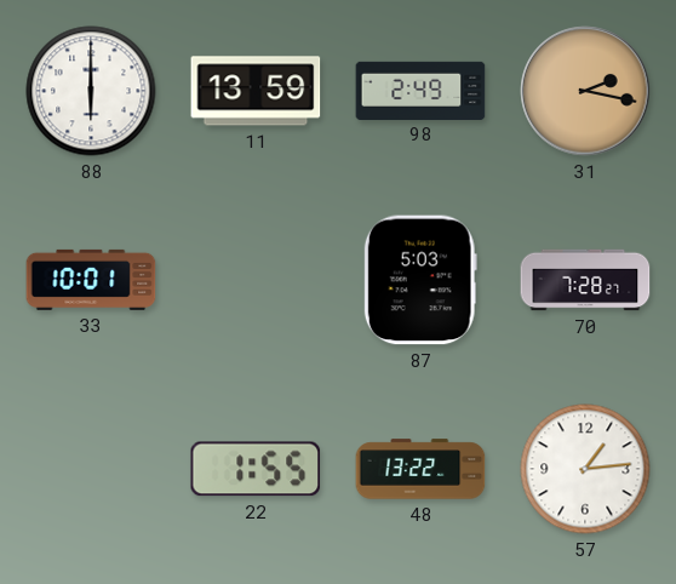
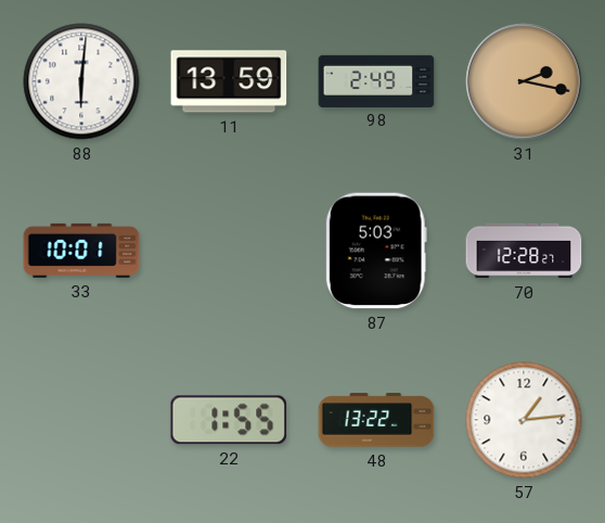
88: 6:00 -> 6:01
70: 7:28 -> 12:28
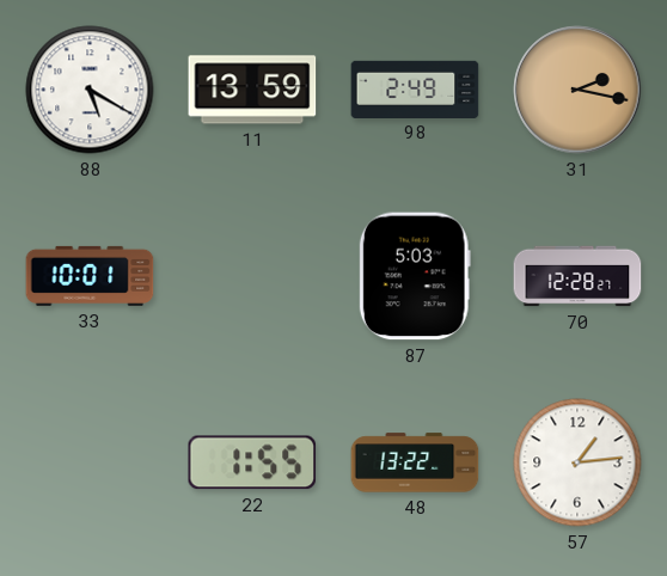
88: 6:01 -> 5:20
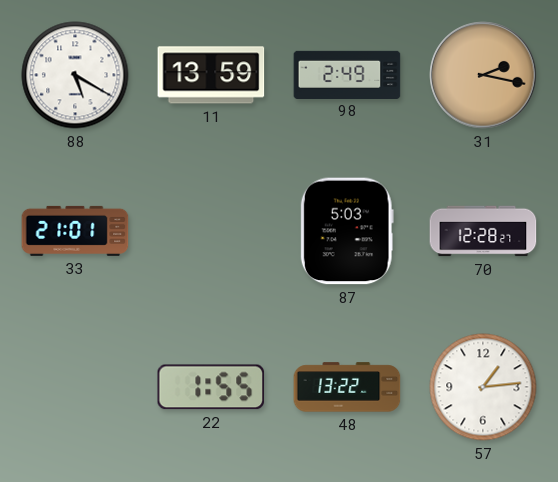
33: 10:01 -> 21:01
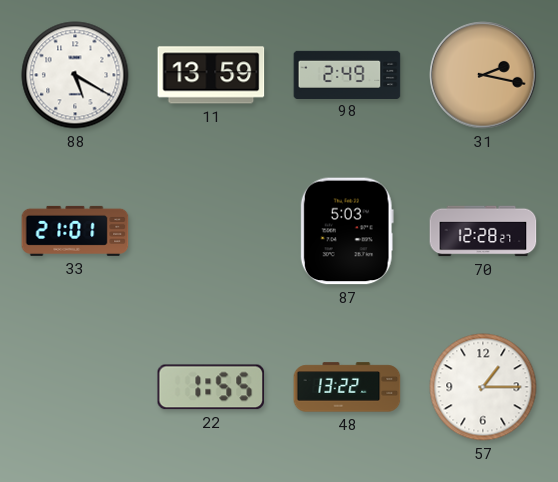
57: 1:14 -> 1:15
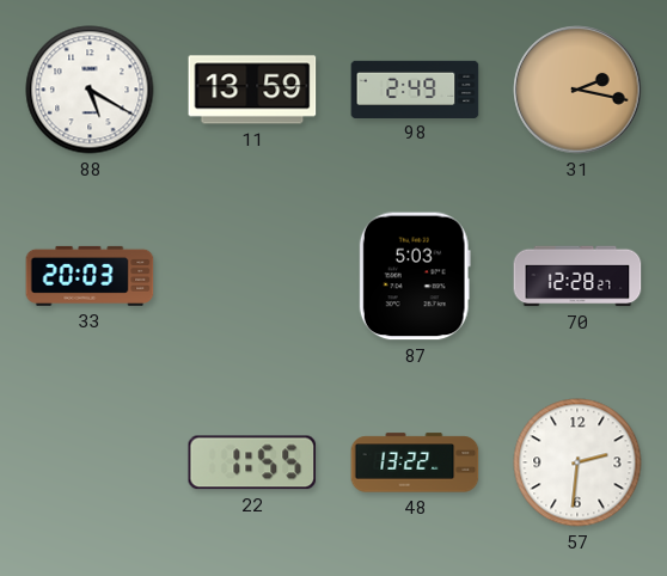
33: 21:01 -> 20:03
57: 1:15 -> 2:31
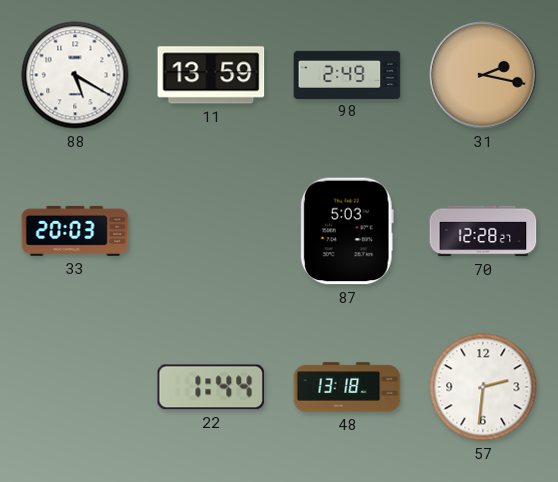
22: 1:55 -> 1:44
48: 13:22 -> 13:18
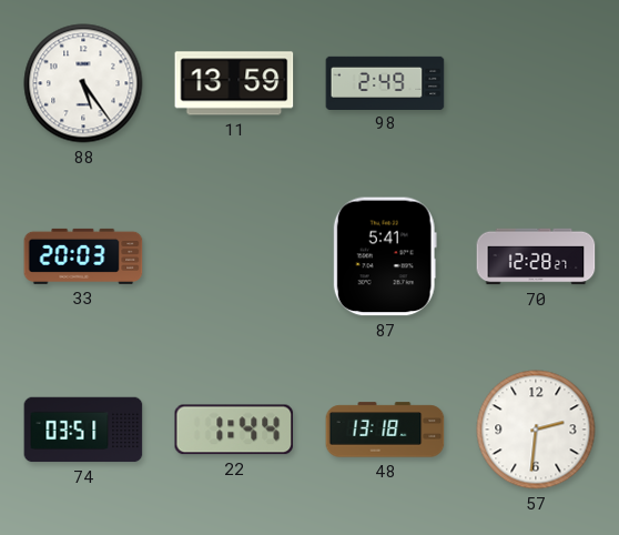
88: 5:20 -> 5:24
31: 2:17 -> none
87: 5:03 -> 5:41
74: none -> 03:51
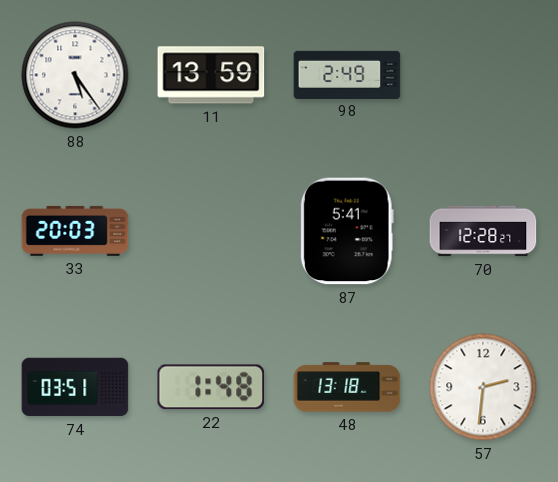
22: 1:44 -> 1:48
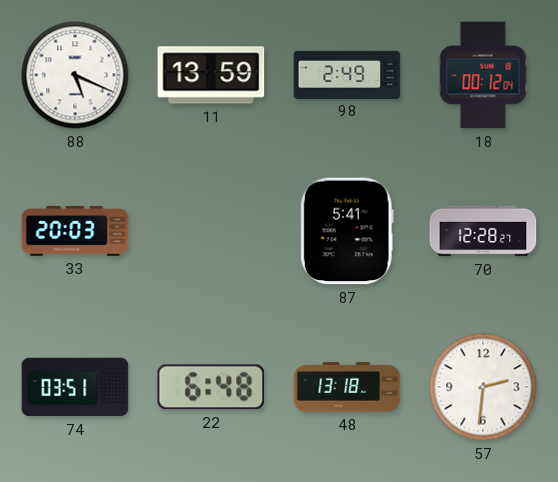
88: 5:24 -> 5:19
18: none -> 00:12
22: 1:48 -> 6:48
